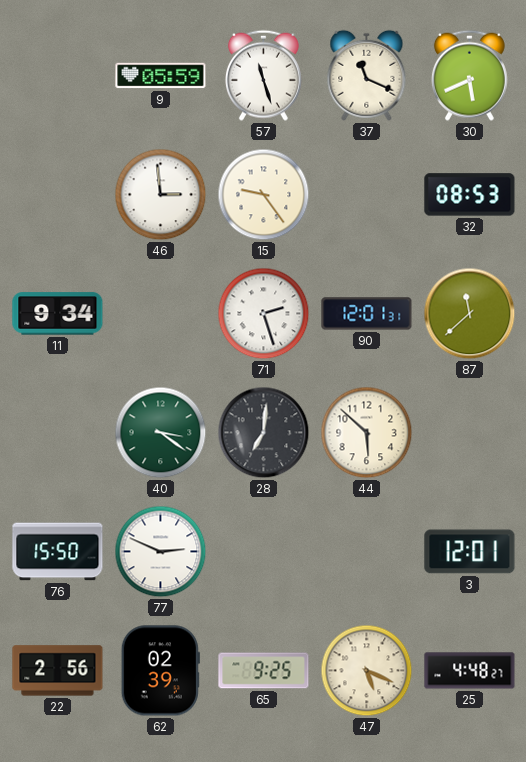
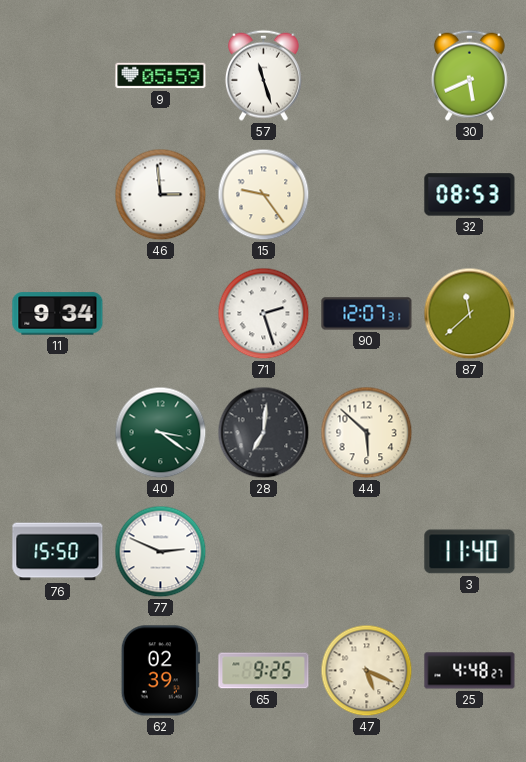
37: 11:19 -> none
90: 12:01 -> 12:07
3: 12:01 -> 11:40
22: 2:56 -> none
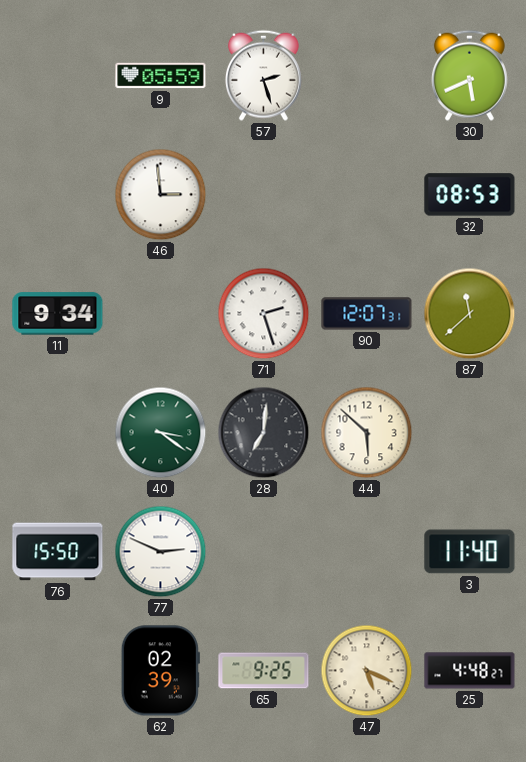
57: 11:27 -> 2:27
15: 9:24 -> none
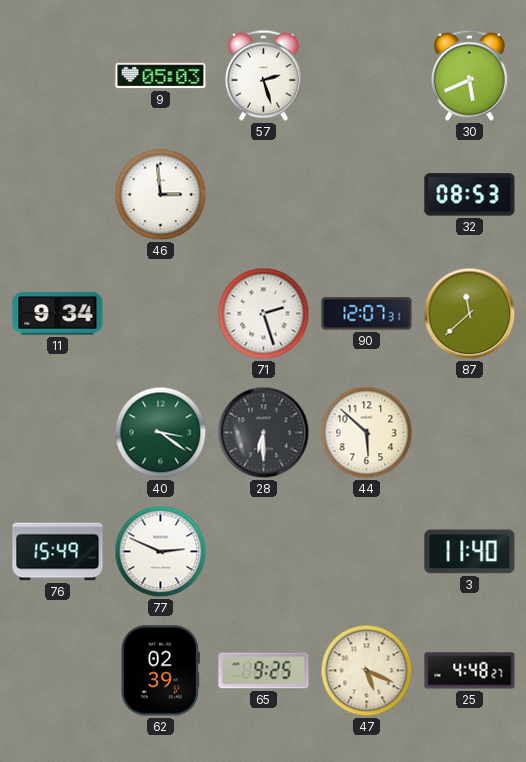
9: 05:59 -> 05:03
28: 7:01 -> 6:30
76: 15:50 -> 15:49
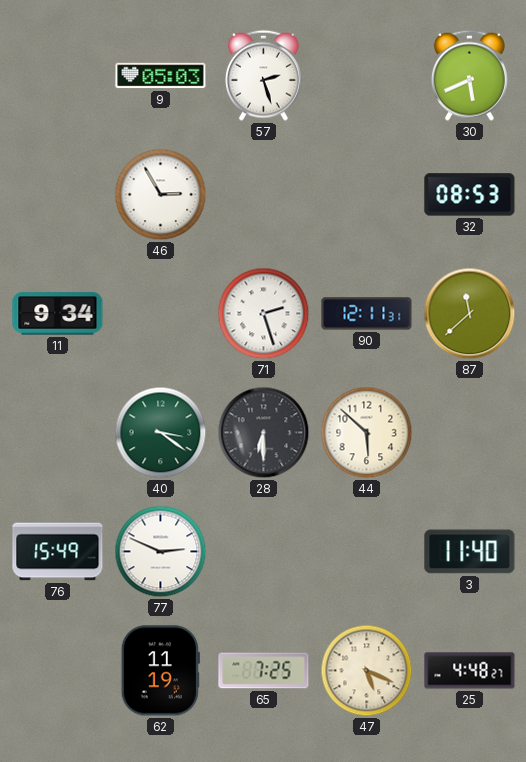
46: 2:59 -> 2:55
90: 12:07 -> 12:11
62: 02:39 -> 11:19
65: 9:25 -> 7:25
